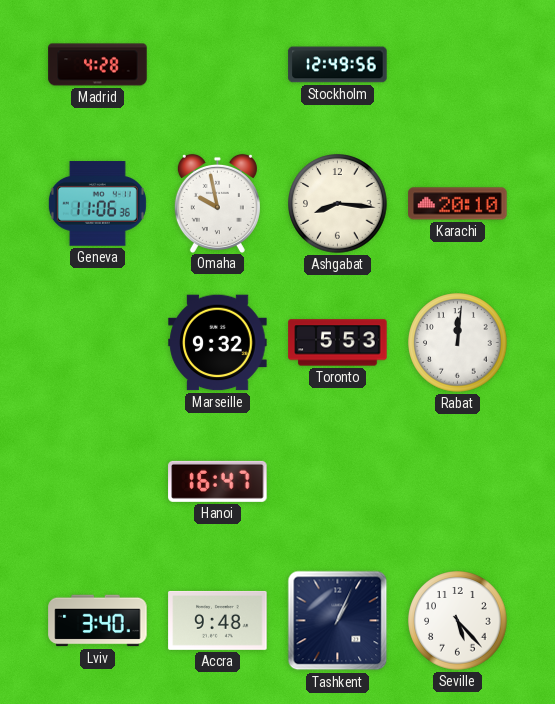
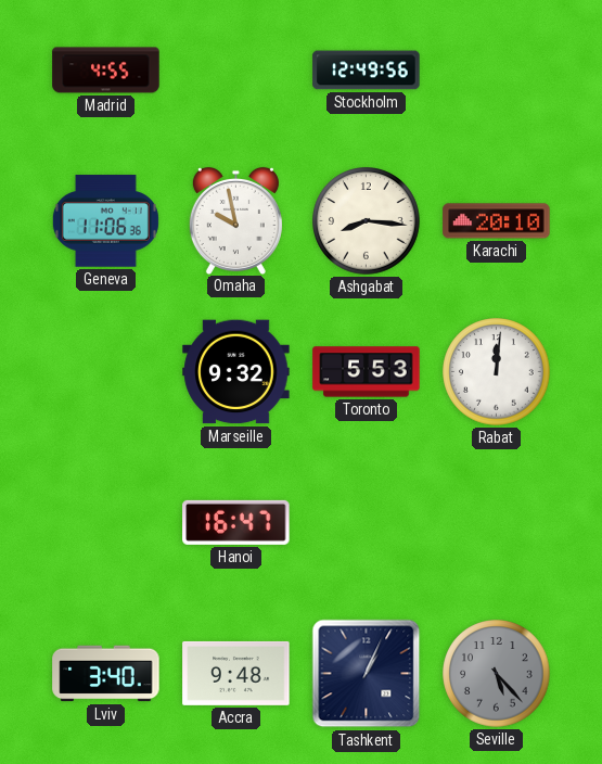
Madrid: 4:28 -> 4:55
Seville dial: white -> grey
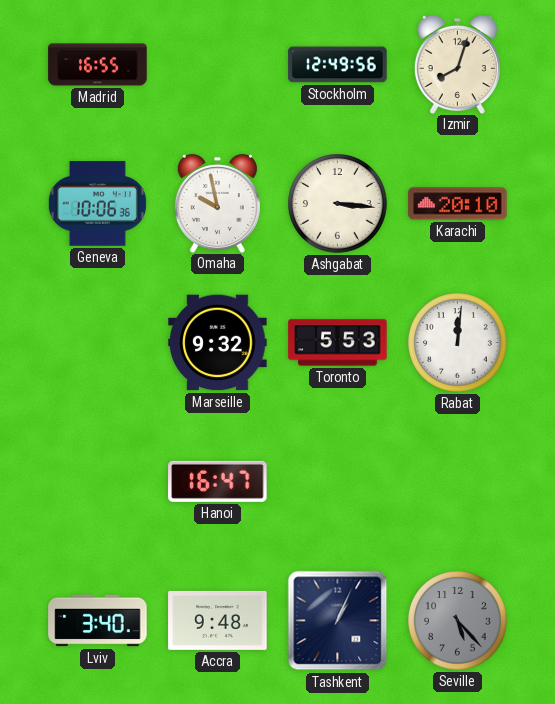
Madrid: 4:55 -> 16:55
Izmir: none -> 8:03
Geneva: 11:06 -> 10:06
Ashgabat: 8:16 -> 3:16
